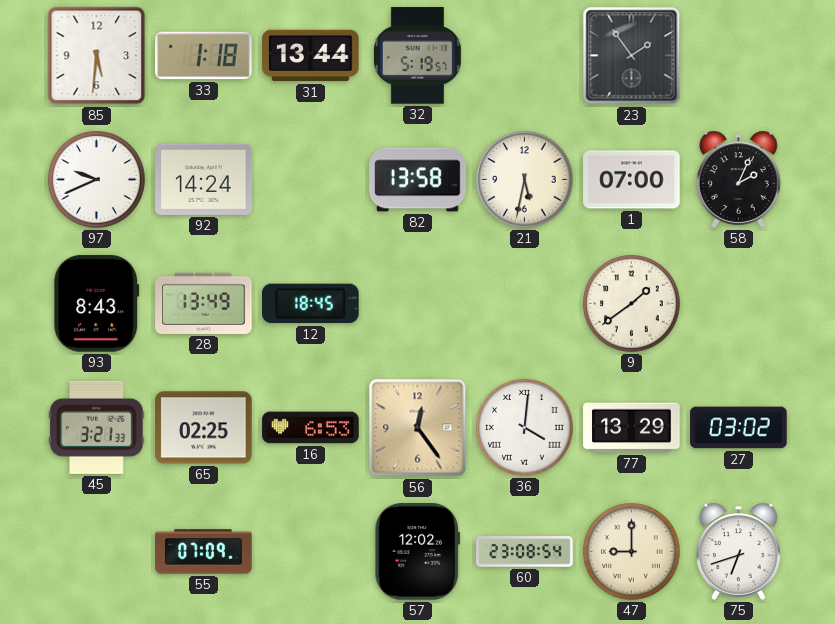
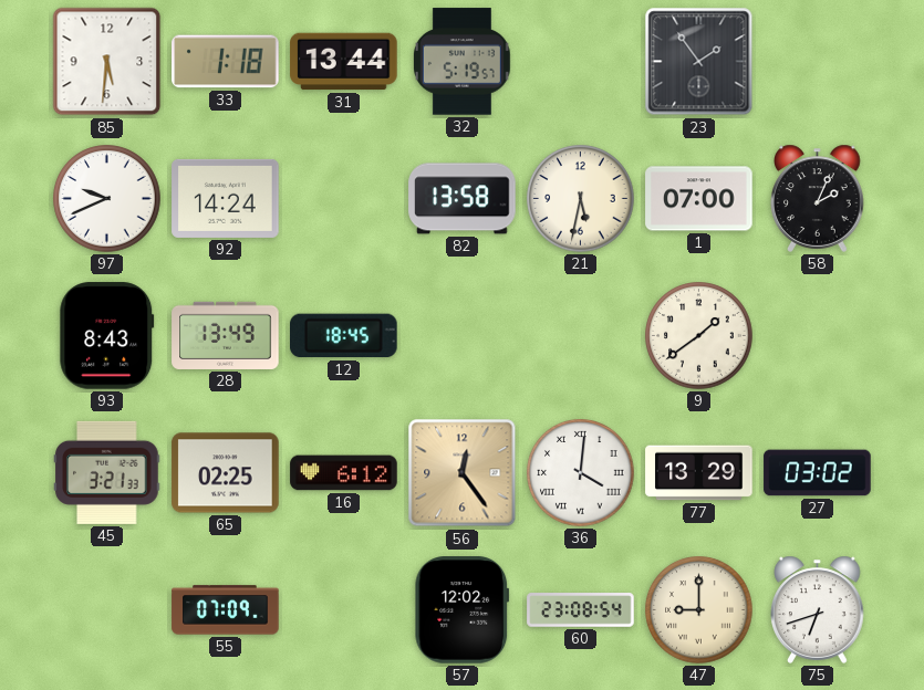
16: 6:53 -> 6:12
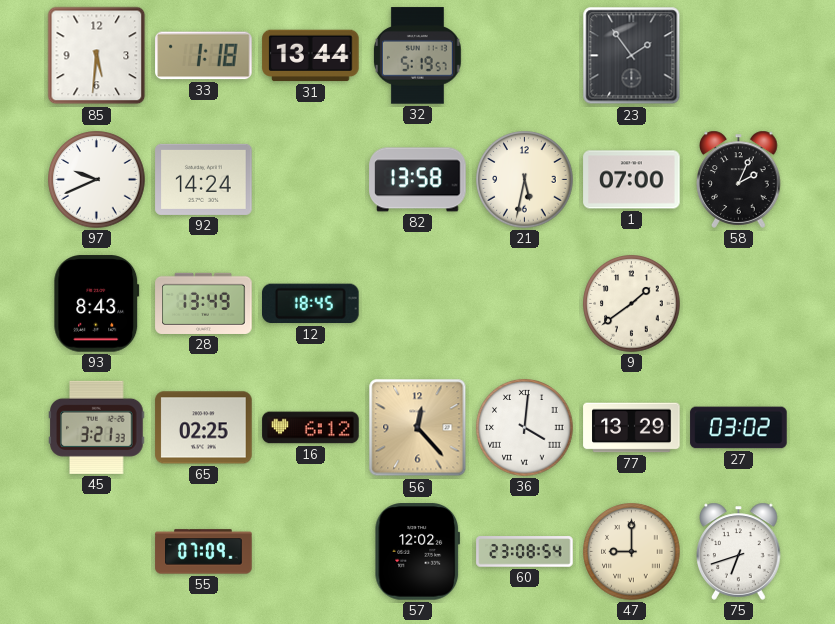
56: 12:24 -> 12:23
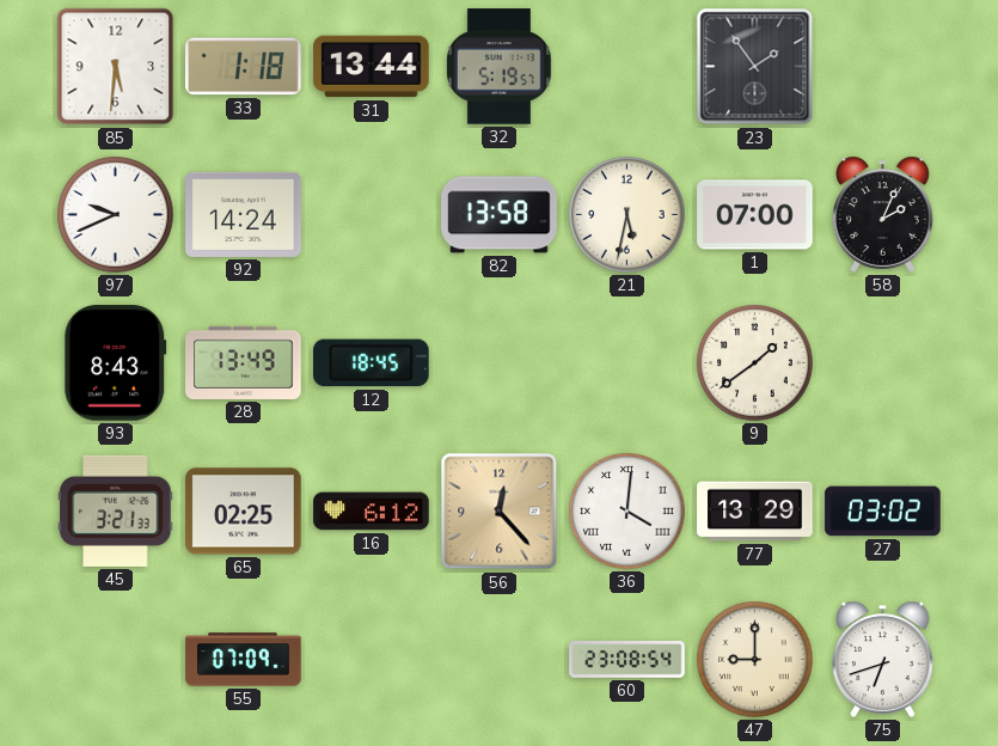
57: 12:02 -> none
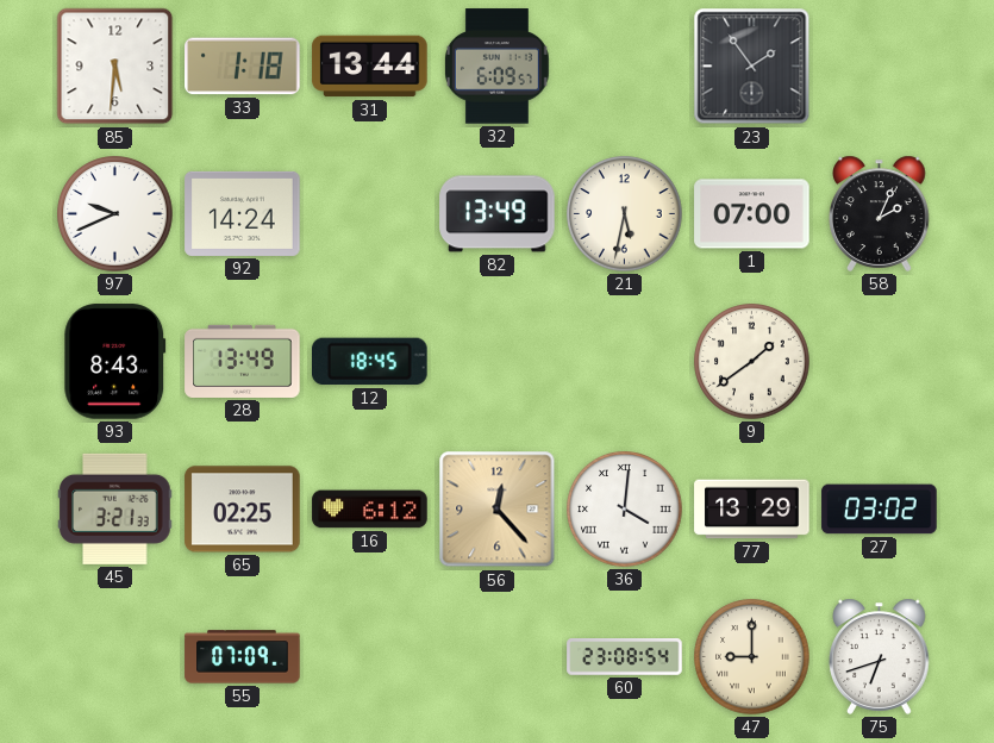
32: 5:19 -> 6:09
82: 13:58 -> 13:49
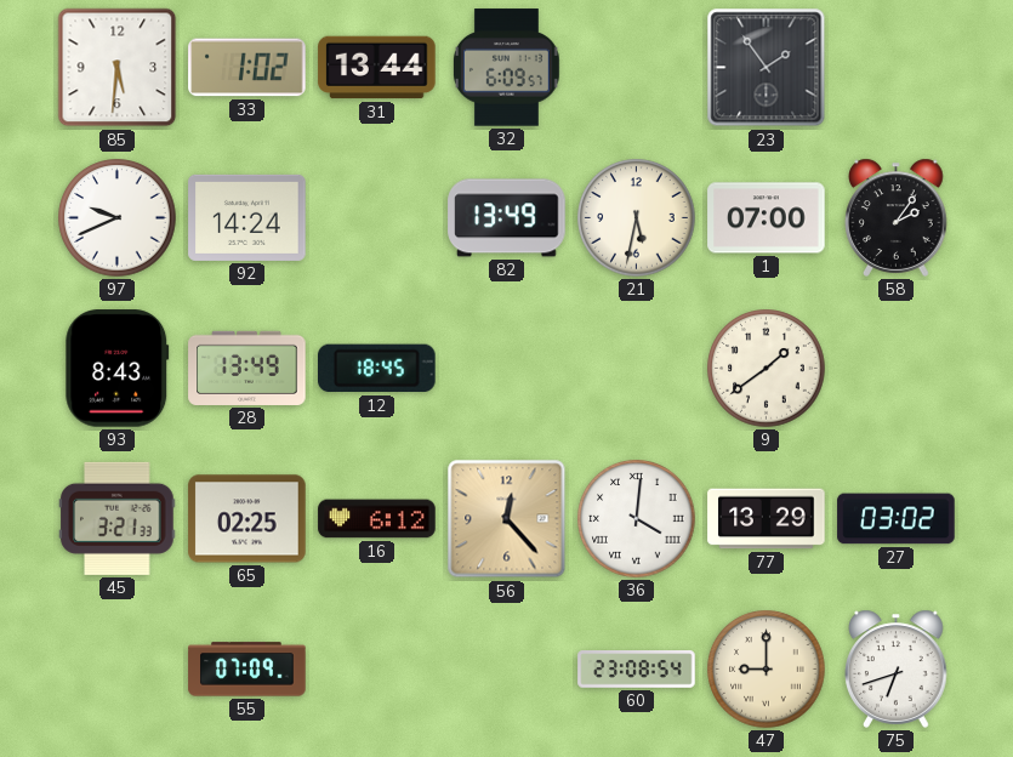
33: 1:18 -> 1:02
58: 2:04 -> 2:06
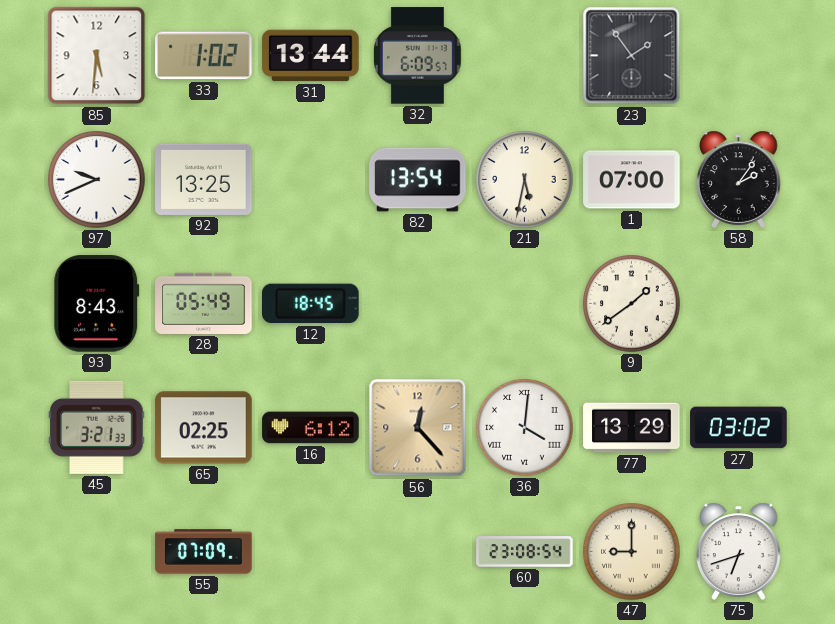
92: 14:24 -> 13:25
82: 13:49 -> 13:54
28: 13:49 -> 05:49
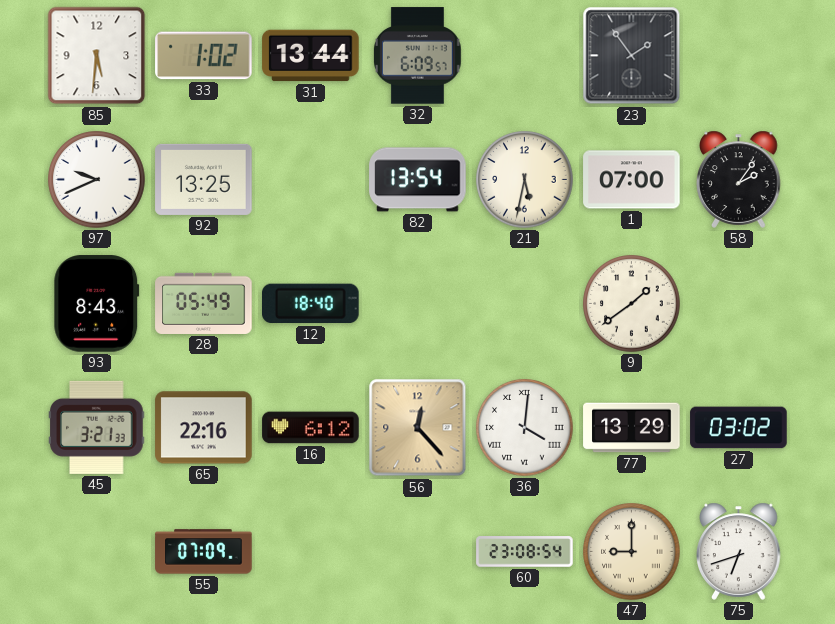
12: 18:45 -> 18:40
65: 02:25 -> 22:16
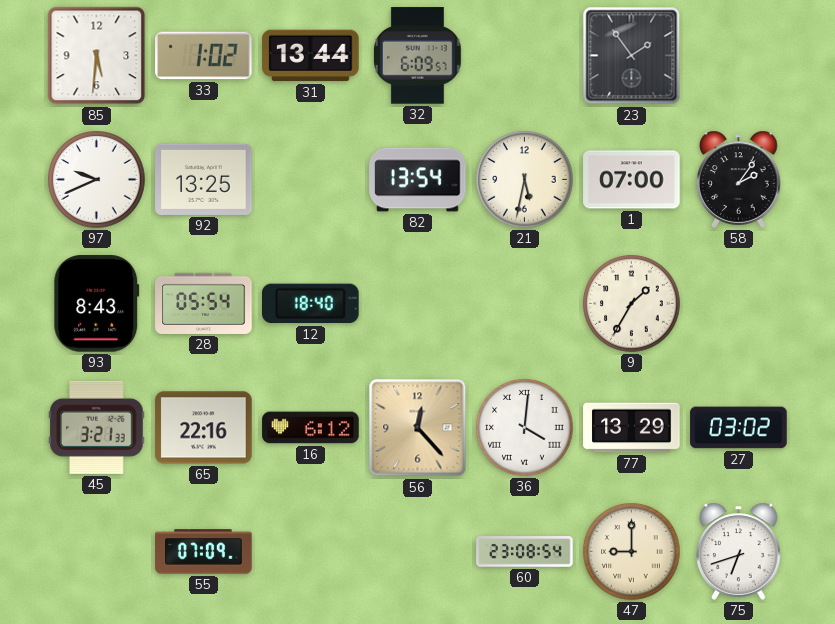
28: 05:49 -> 05:54
9: 1:39 -> 1:35
